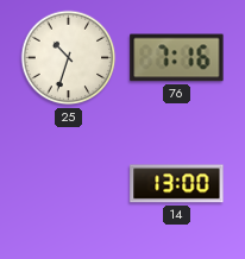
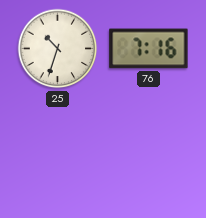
14: 13:00 -> none
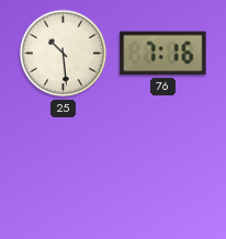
25: 10:33 -> 10:29
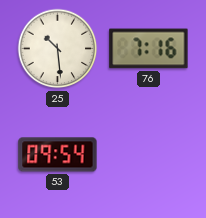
53: none -> 09:54
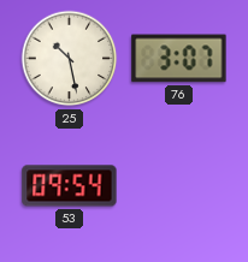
25: 10:29 -> 10:28
76: 7:16 -> 3:07
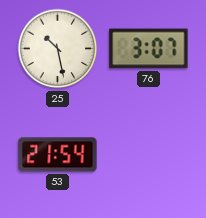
53: 09:54 -> 21:54
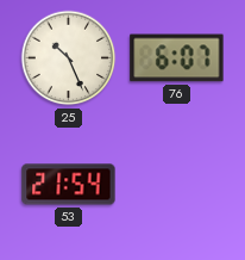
25: 10:28 -> 10:26
76: 3:07 -> 6:07
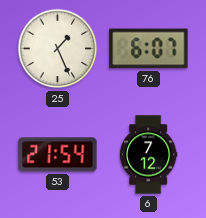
25: 10:26 -> 1:26
6: none -> 7:12
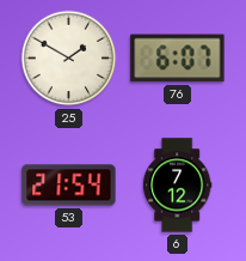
25: 1:26 -> 1:50
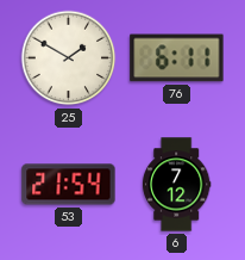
76: 6:07 -> 6:11
